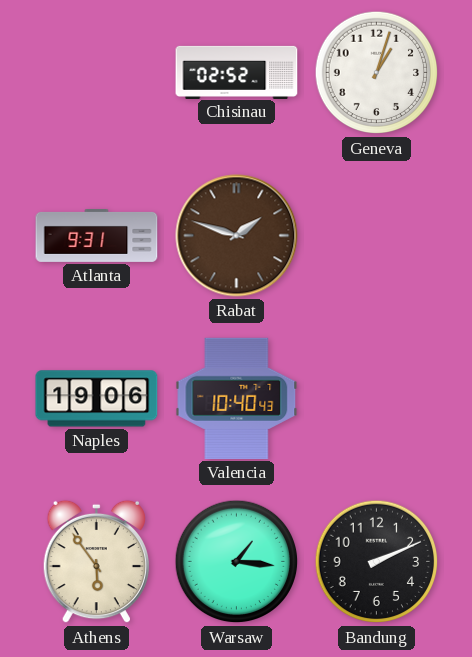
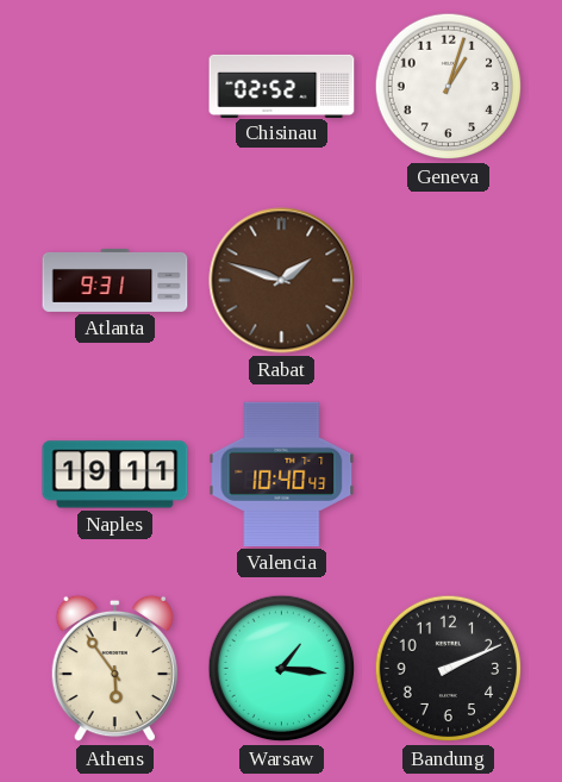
Naples: 19:06 -> 19:11
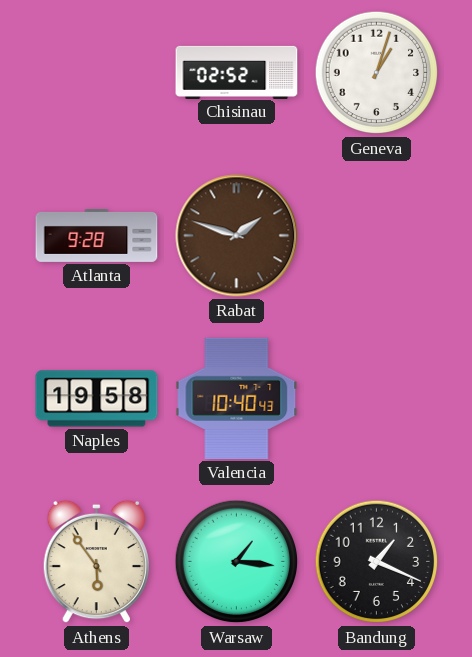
Atlanta: 9:31 -> 9:28
Naples: 19:11 -> 19:58
Bandung: 2:11 -> 1:19
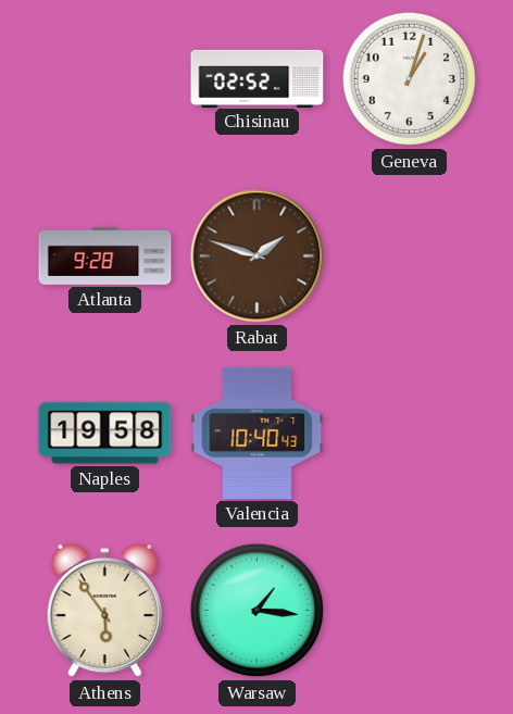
Bandung: 1:19 -> none
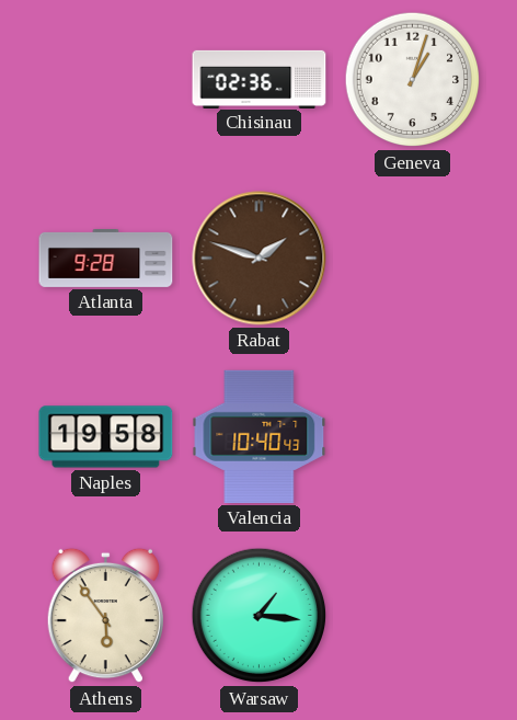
Chisinau: 02:52 -> 02:36
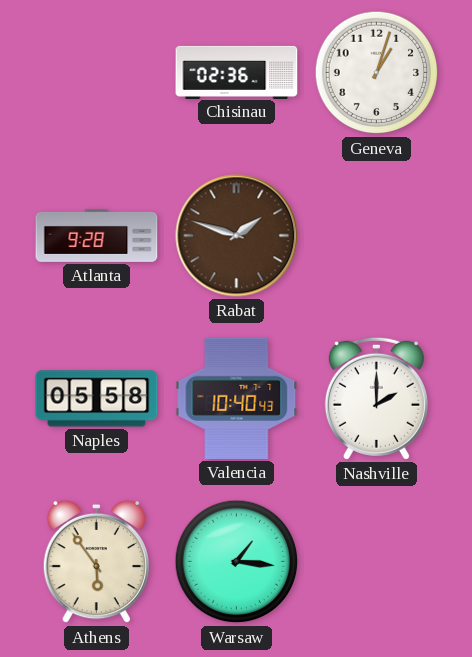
Naples: 19:58 -> 05:58
Nashville: none -> 2:00
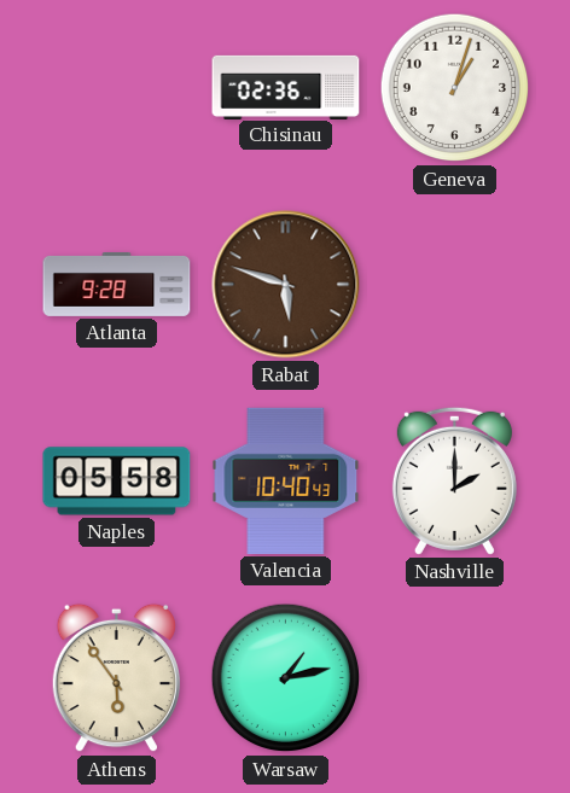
Rabat: 1:48 -> 5:48
Warsaw: 1:16 -> 1:13
